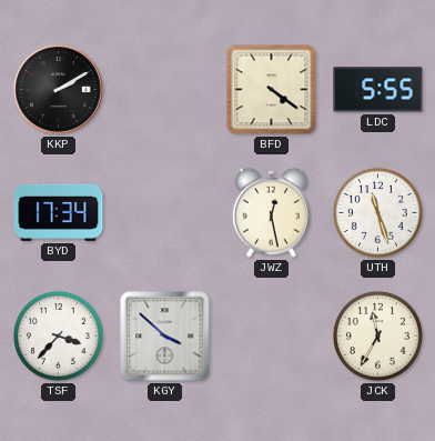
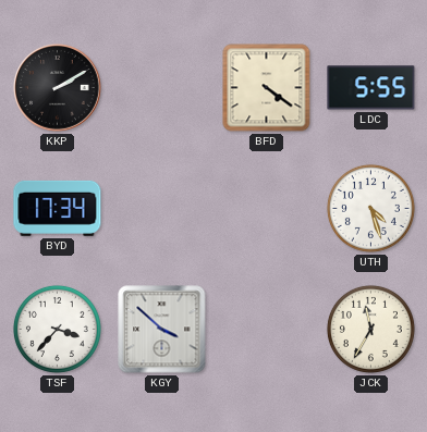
JWZ: 12:28 -> none
UTH: 11:27 -> 4:27
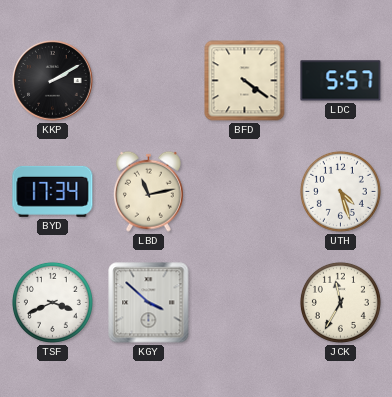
LDC: 5:55 -> 5:57
LBD: none -> 11:13
TSF: 3:37 -> 3:41
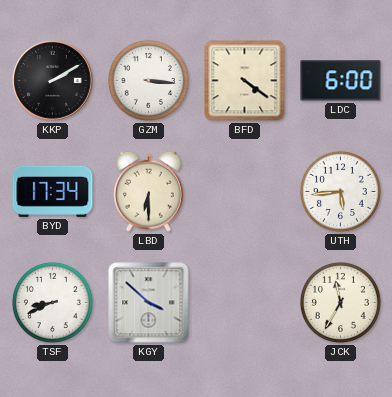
GZM: none -> 3:16
LDC: 5:57 -> 6:00
LBD: 11:13 -> 6:30
UTH: 4:27 -> 5:44
TSF: 3:41 -> 8:41
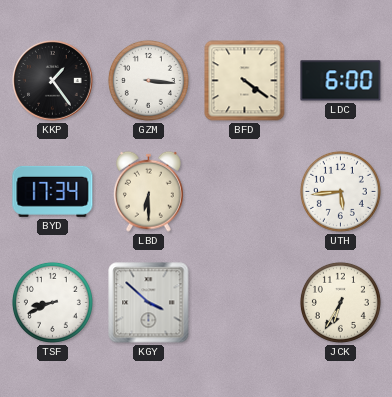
KKP: 2:10 -> 1:24
JCK: 11:35 -> 6:35
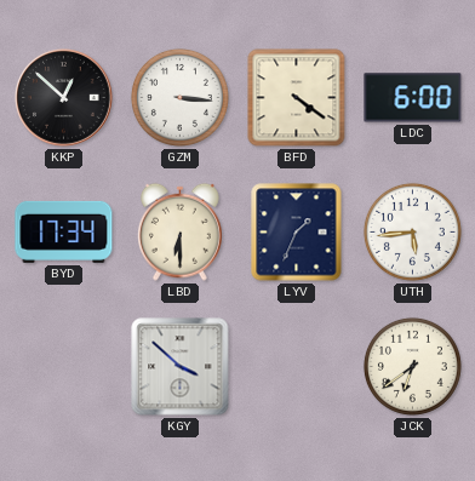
KKP: 1:24 -> 12:52
LYV: none -> 1:34
TSF: 8:41 -> none
JCK: 6:35 -> 6:39
